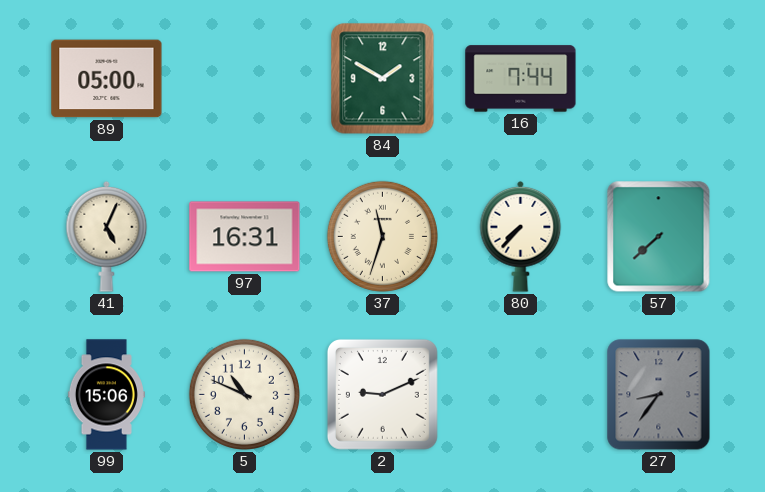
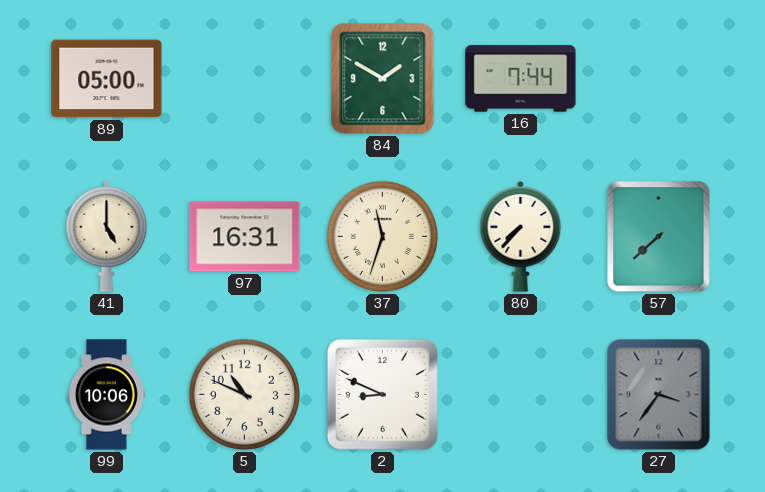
41: 5:04 -> 5:00
99: 15:06 -> 10:06
2: 9:11 -> 8:49
27: 8:36 -> 3:36
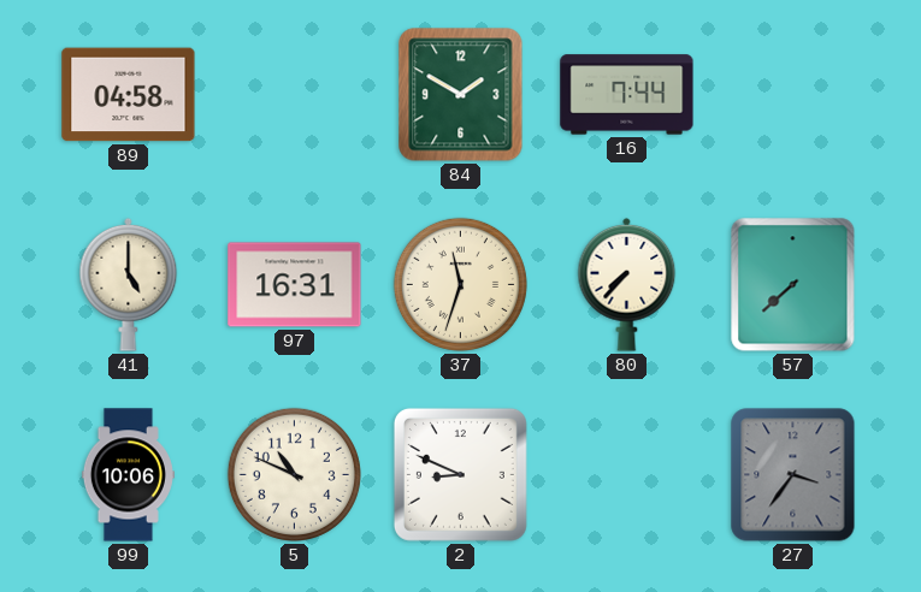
89: 05:00 -> 04:58
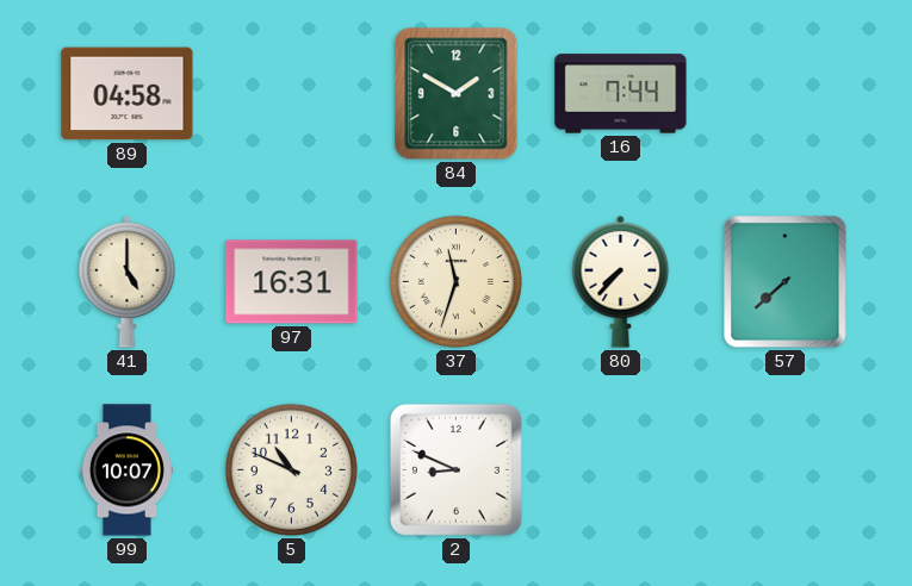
99: 10:06 -> 10:07
27: 3:36 -> none
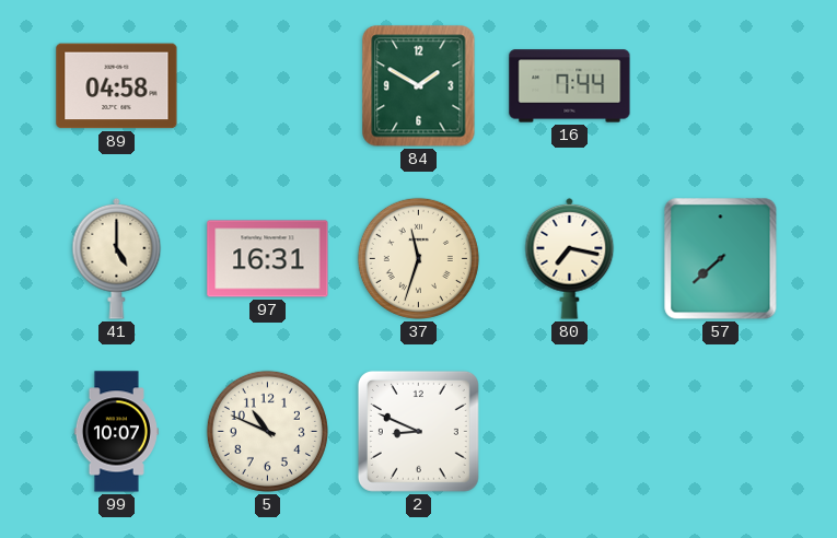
80: 7:37 -> 7:17
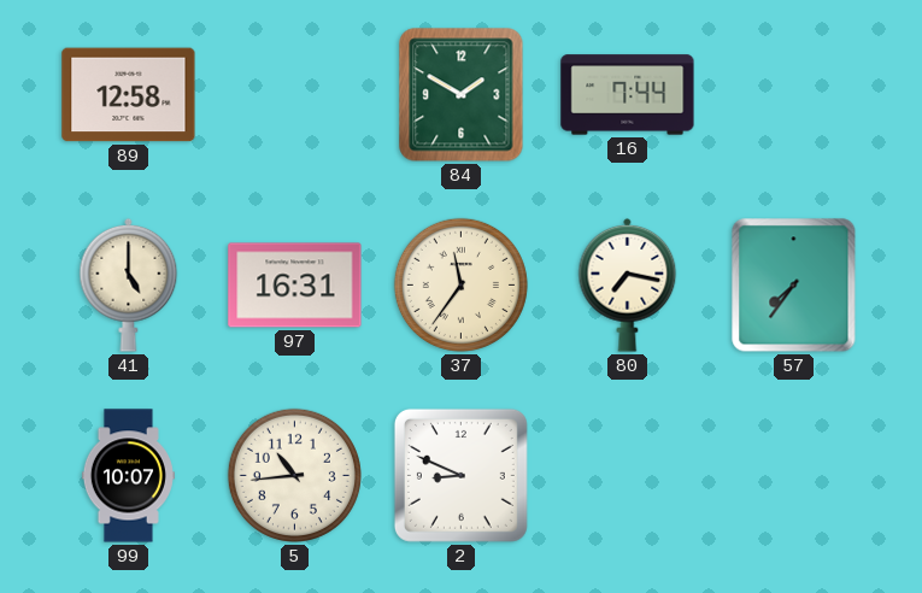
89: 04:58 -> 12:58
37: 11:33 -> 11:36
57: 7:38 -> 7:36
5: 10:49 -> 10:44
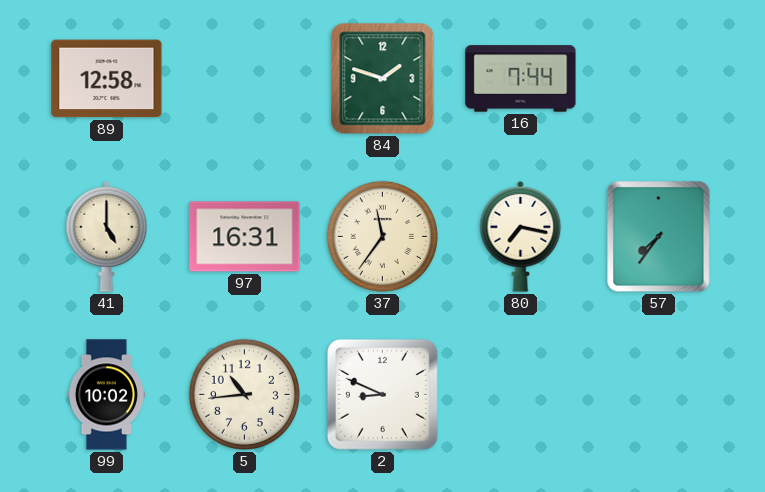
84: 1:50 -> 1:48
99: 10:07 -> 10:02
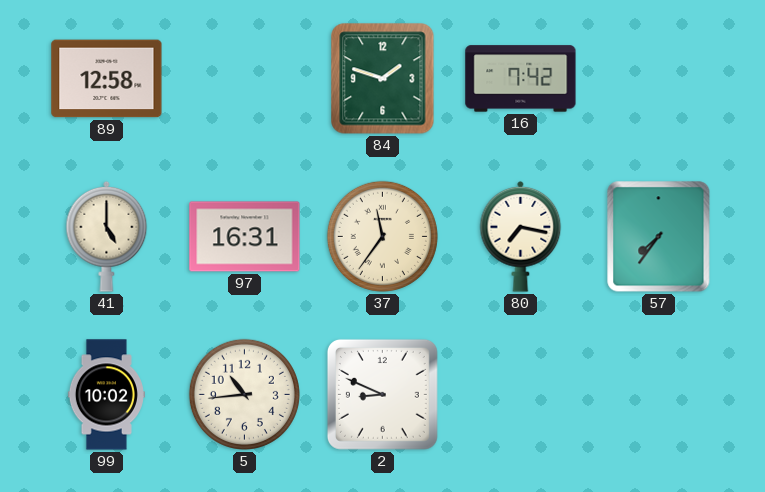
16: 7:44 -> 7:42
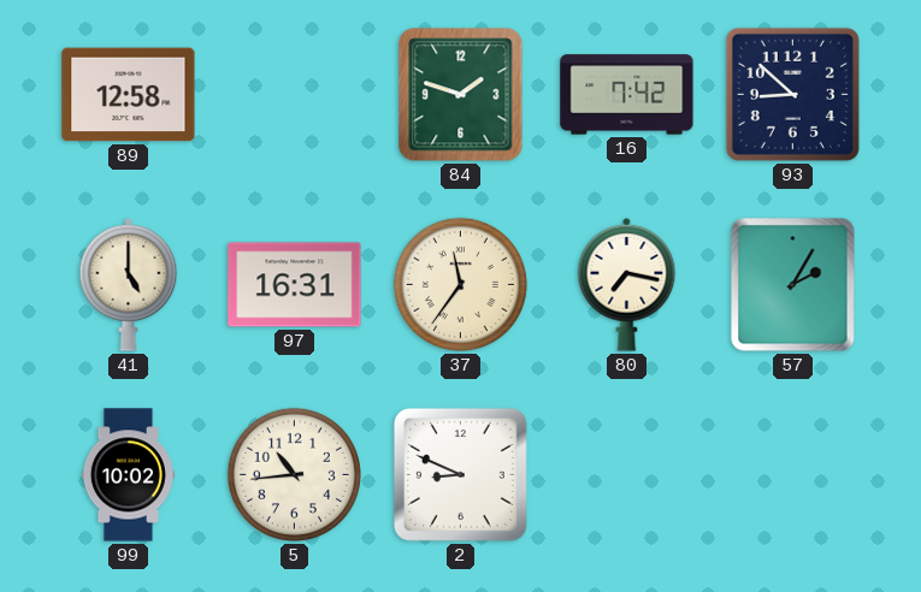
93: none -> 8:52
57: 7:36 -> 2:05
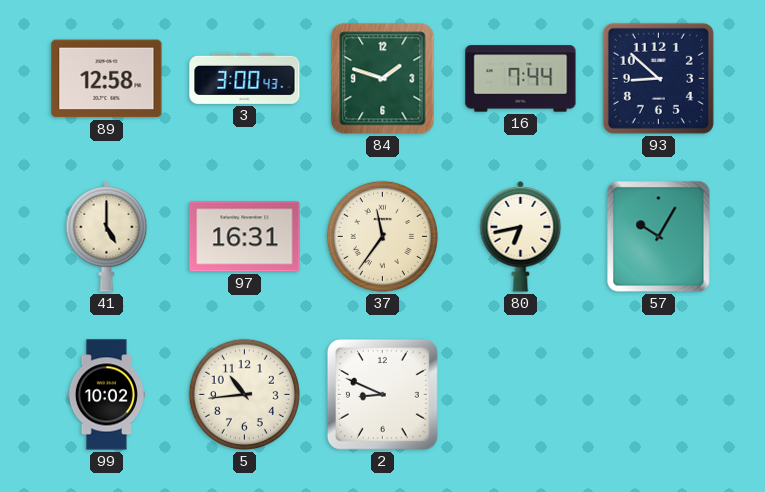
3: none -> 3:00
16: 7:42 -> 7:44
80: 7:17 -> 6:43
57: 2:05 -> 10:05
